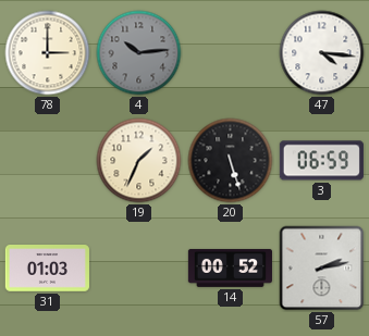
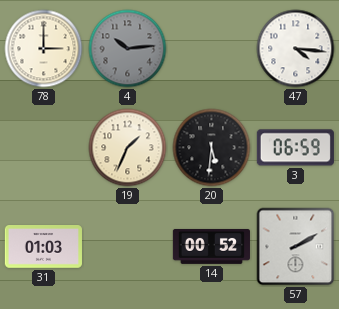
20: 5:27 -> 5:31
57: 2:13 -> 2:10
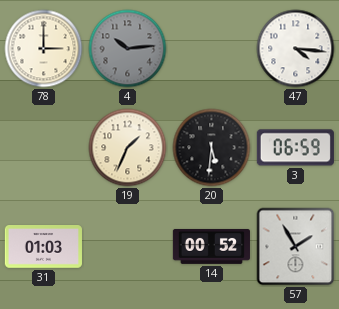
57: 2:10 -> 1:55
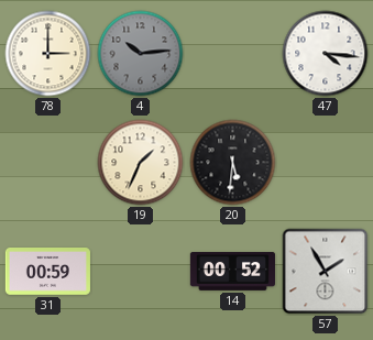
3: 06:59 -> none
31: 01:03 -> 00:59
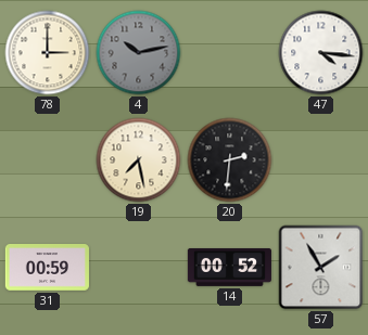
4: 10:14 -> 10:13
19: 1:34 -> 7:28
20: 5:31 -> 2:31
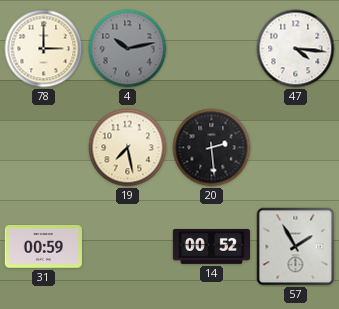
20: 2:31 -> 2:29
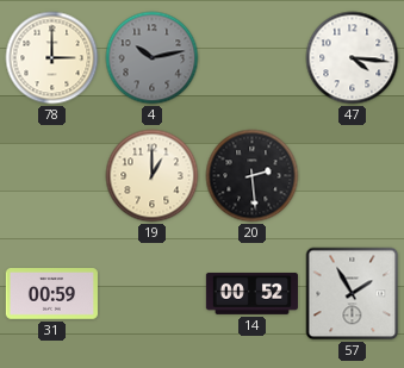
19: 7:28 -> 1:00
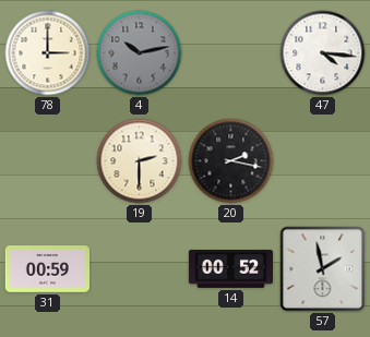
19: 1:00 -> 2:30
20: 2:29 -> 2:17
57: 1:55 -> 1:58
